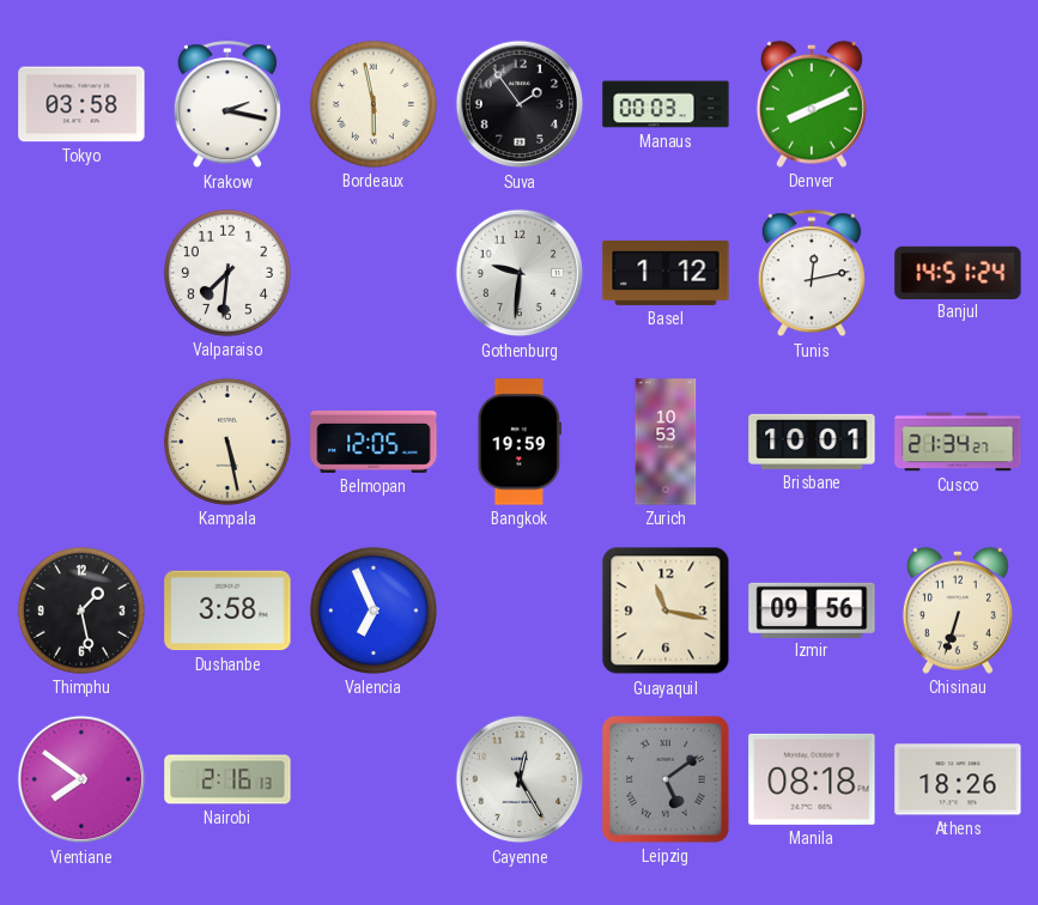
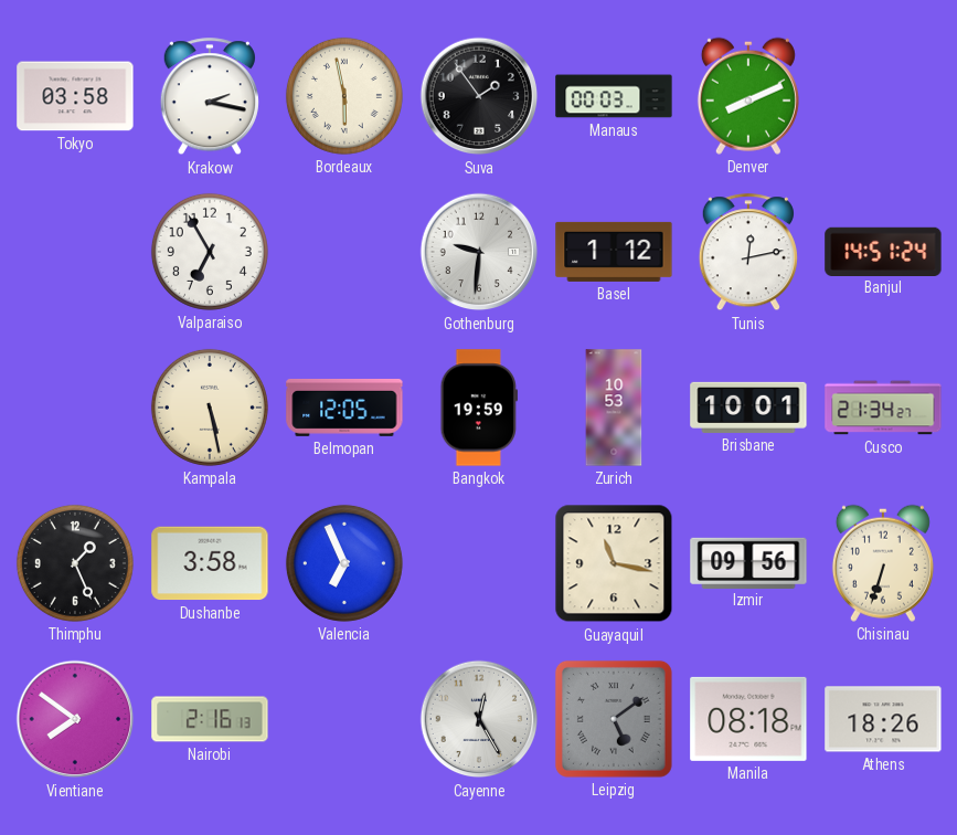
Valparaiso: 7:31 -> 6:55
Thimphu: 1:28 -> 1:26
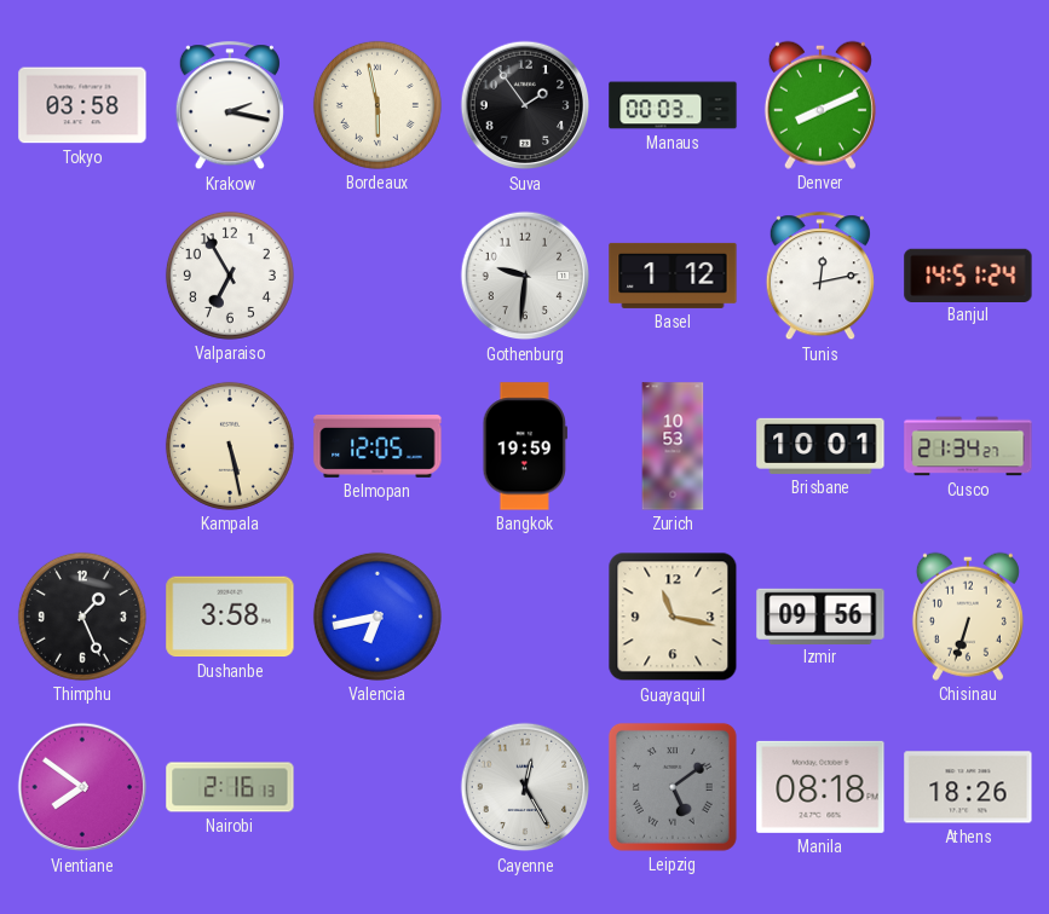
Valencia: 6:56 -> 6:43
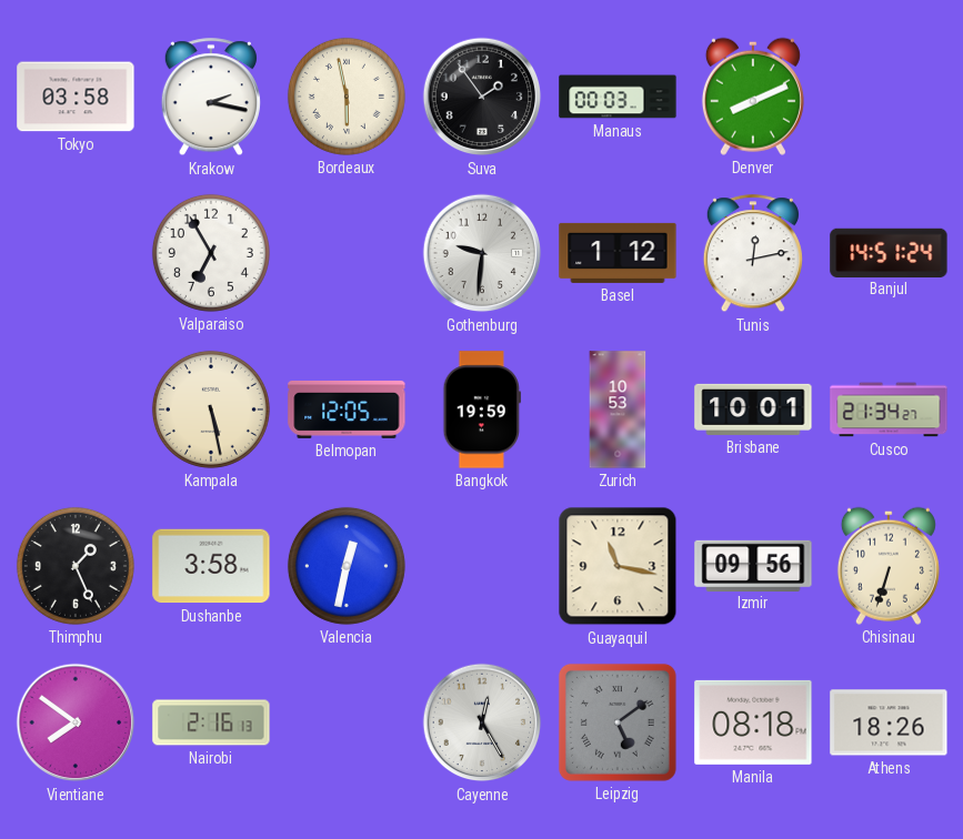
Valencia: 6:43 -> 12:32
